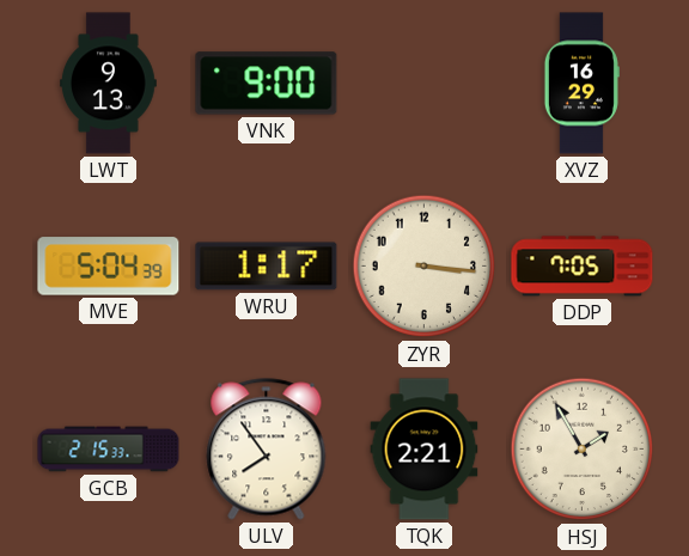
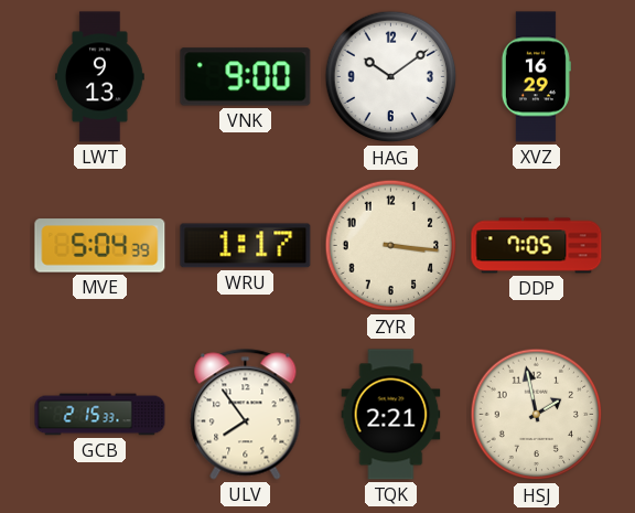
HAG: none -> 10:09
HSJ: 1:55 -> 1:58
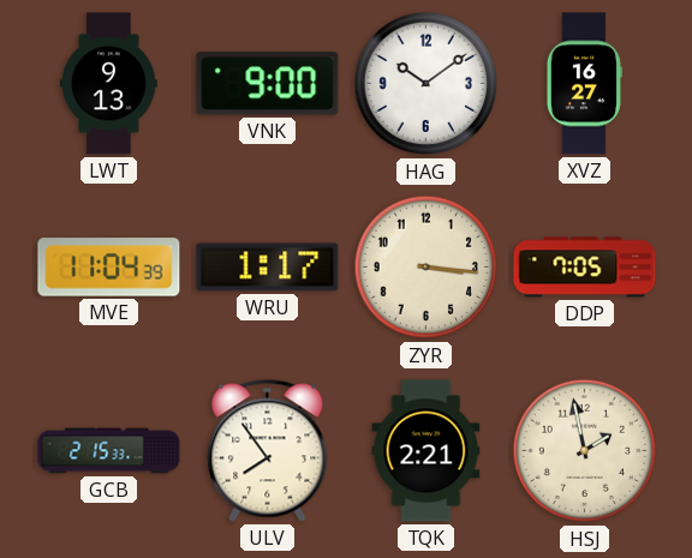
XVZ: 16:29 -> 16:27
MVE: 5:04 -> 11:04
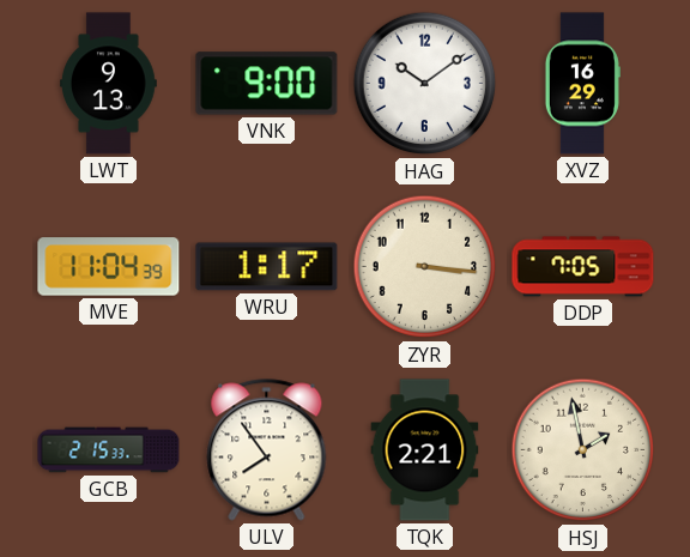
XVZ: 16:27 -> 16:29
